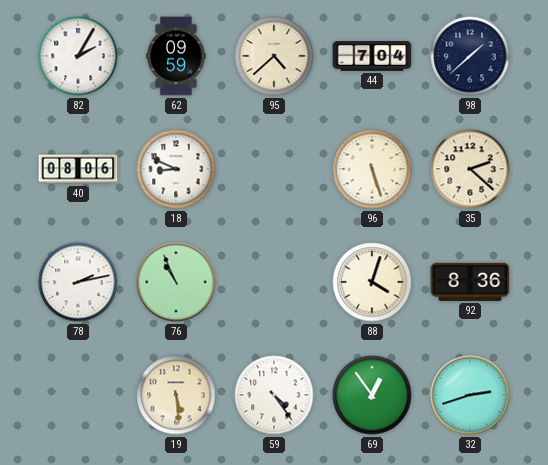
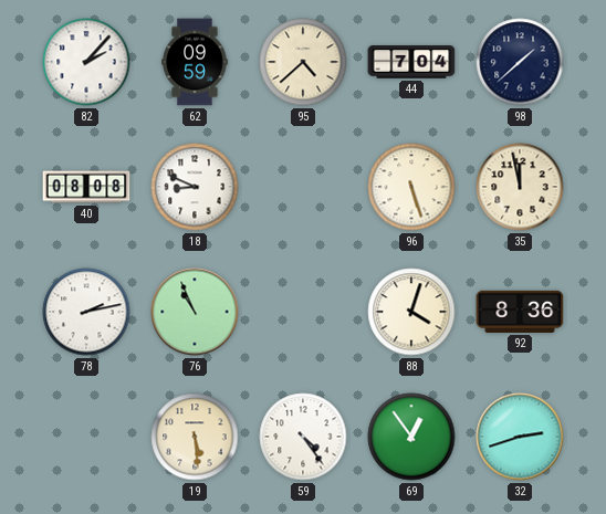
82: 2:05 -> 2:07
40: 08:06 -> 08:08
35: 2:22 -> 11:58
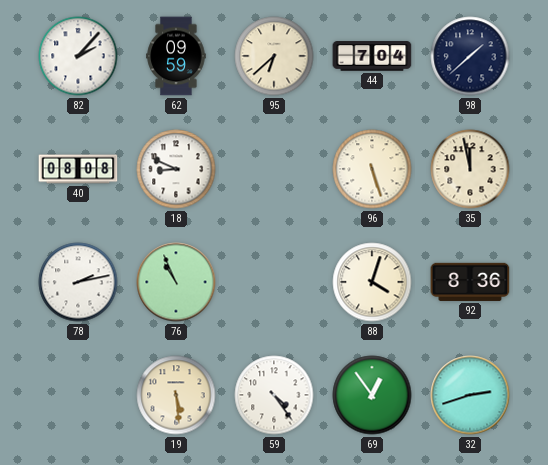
95: 4:38 -> 6:38
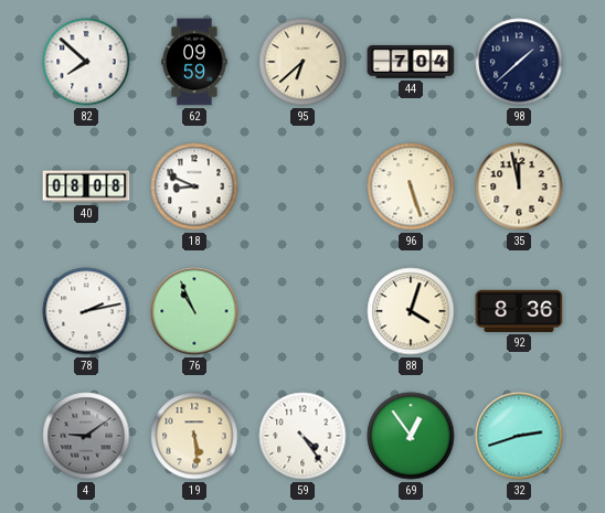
82: 2:07 -> 7:52
4: none -> 9:09
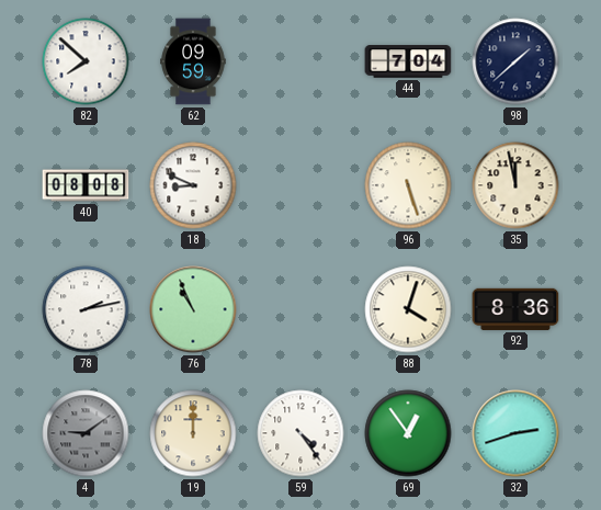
95: 6:38 -> none
19: 5:29 -> 12:00
